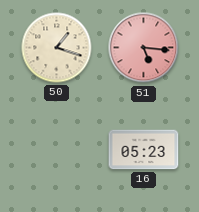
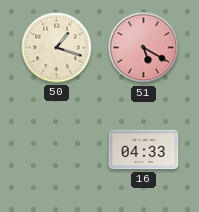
51: 5:16 -> 5:20
16: 05:23 -> 04:33
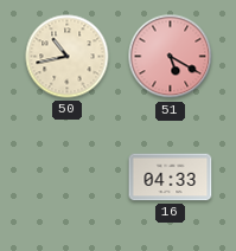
50: 1:18 -> 10:43
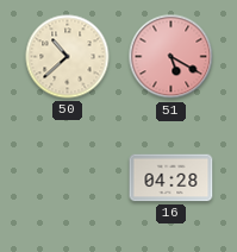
50: 10:43 -> 10:38
16: 04:33 -> 04:28
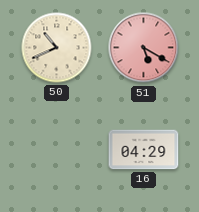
50: 10:38 -> 10:41
16: 04:28 -> 04:29
